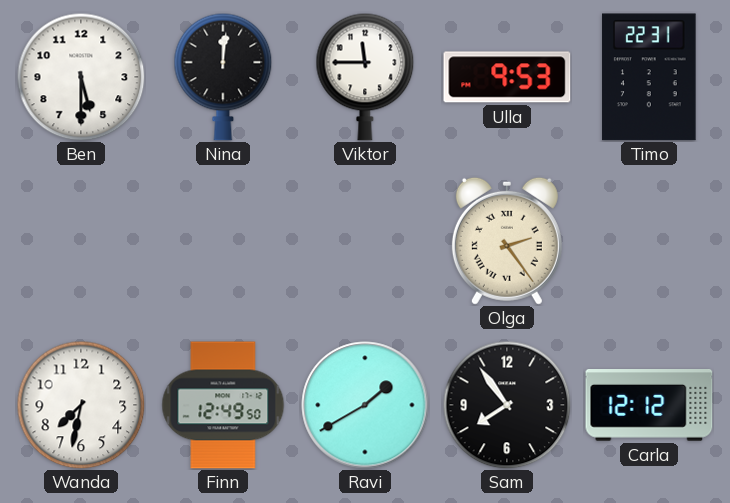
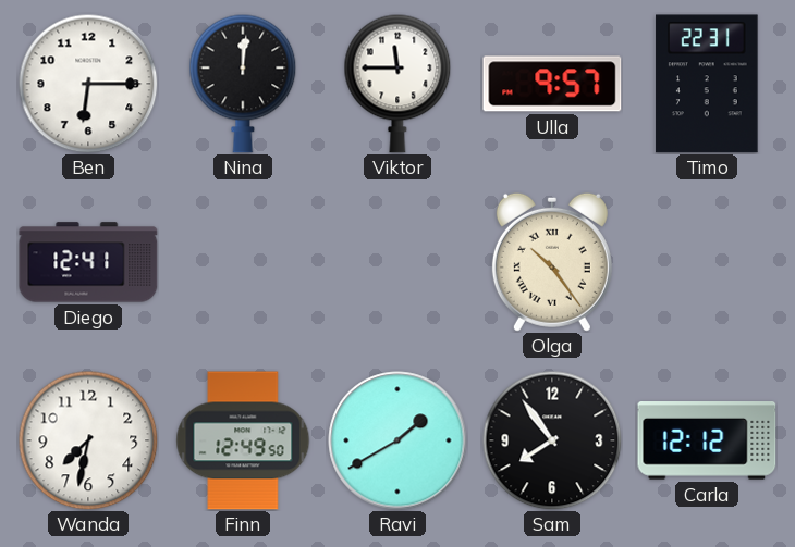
Ben: 5:30 -> 6:15
Ulla: 9:53 -> 9:57
Diego: none -> 12:41
Olga: 2:24 -> 10:24
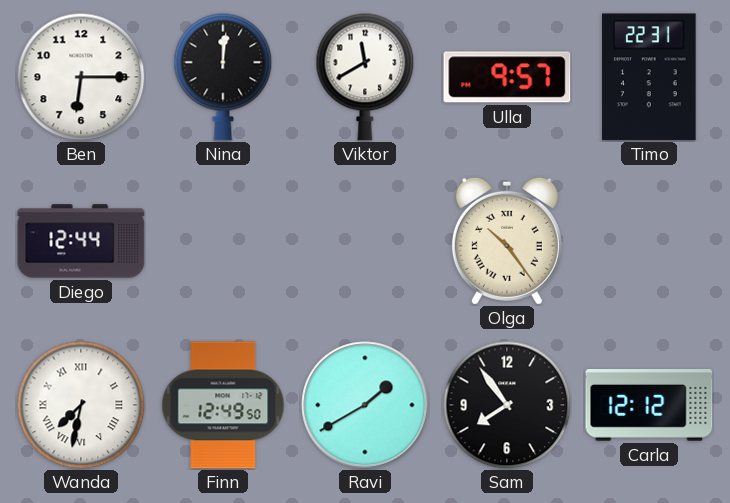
Viktor: 11:45 -> 11:40
Diego: 12:41 -> 12:44
Wanda numerals: Arabic -> Roman
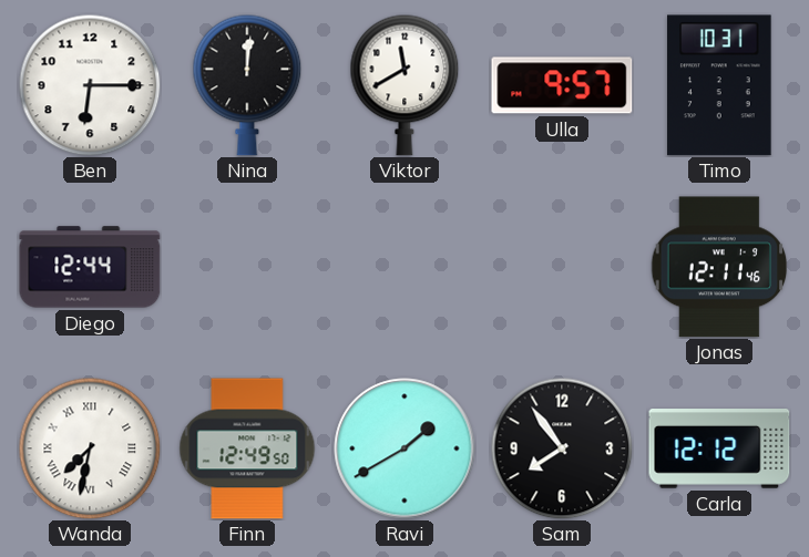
Timo: 22:31 -> 10:31
Olga: 10:24 -> none
Jonas: none -> 12:11
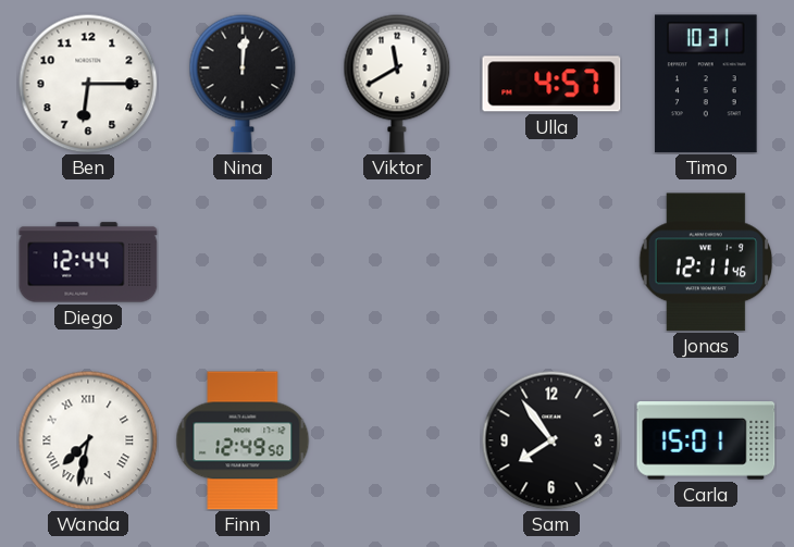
Ulla: 9:57 -> 4:57
Ravi: 1:40 -> none
Carla: 12:12 -> 15:01
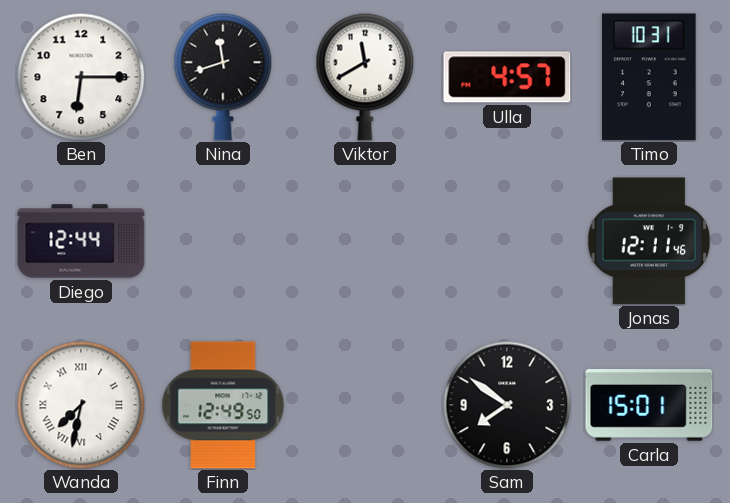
Nina: 12:01 -> 11:42
Sam: 7:54 -> 7:51
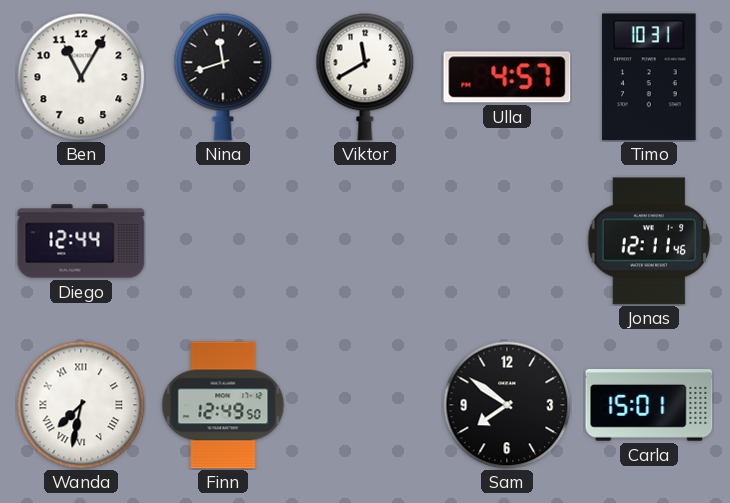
Ben: 6:15 -> 11:05
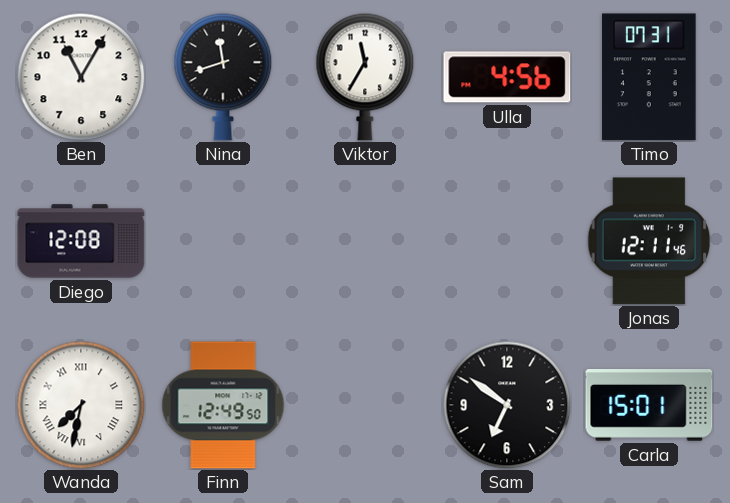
Viktor: 11:40 -> 11:35
Ulla: 4:57 -> 4:56
Timo: 10:31 -> 07:31
Diego: 12:44 -> 12:08
Sam: 7:51 -> 6:51
